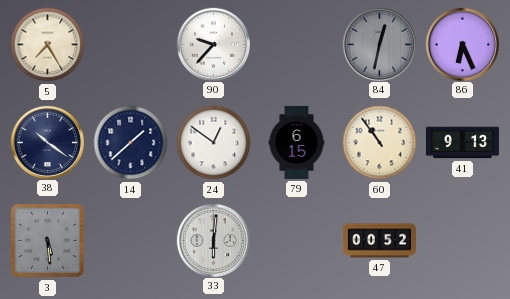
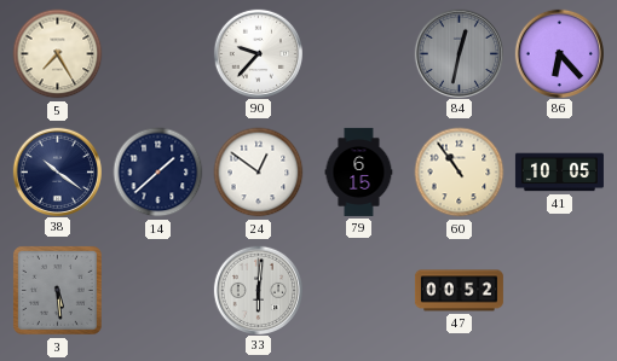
86: 6:26 -> 6:23
41: 9:13 -> 10:05
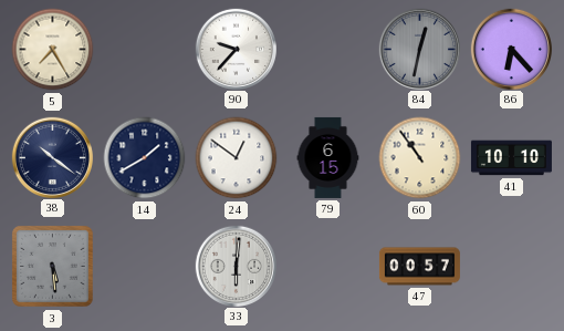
14: 1:38 -> 1:40
41: 10:05 -> 10:10
47: 00:52 -> 00:57
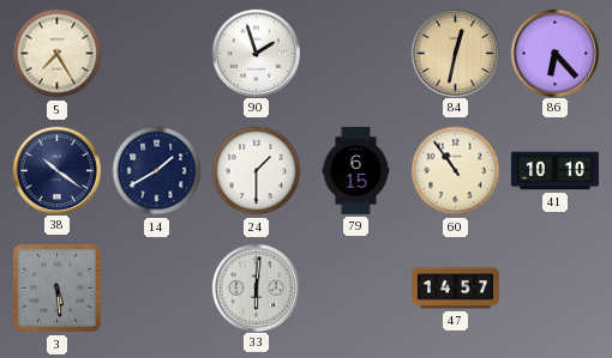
90: 9:37 -> 1:57
84 dial: grey -> champagne
24: 12:51 -> 1:30
47: 00:57 -> 14:57
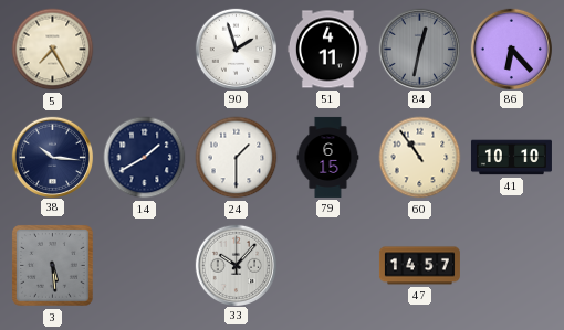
51: none -> 4:11
84 dial: champagne -> grey
38: 10:21 -> 10:16
33: 6:01 -> 10:07
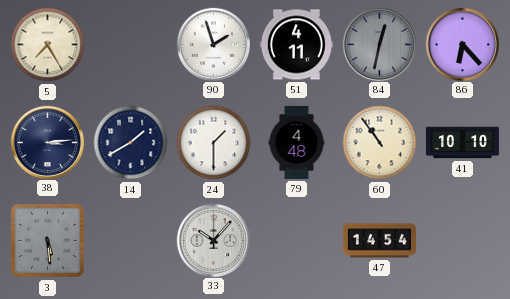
38: 10:16 -> 3:14
79: 6:15 -> 4:48
47: 14:57 -> 14:54
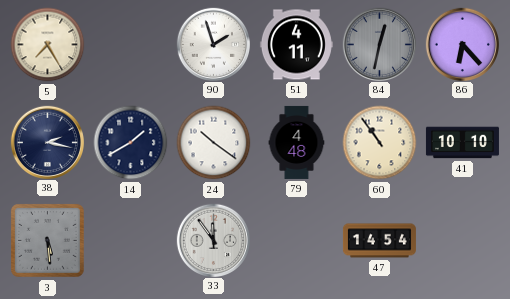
38: 3:14 -> 2:17
24: 1:30 -> 10:21
33: 10:07 -> 11:54
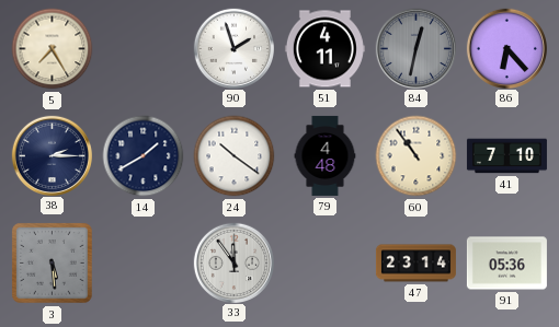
38: 2:17 -> 2:15
41: 10:10 -> 7:10
47: 14:54 -> 23:14
91: none -> 05:36
